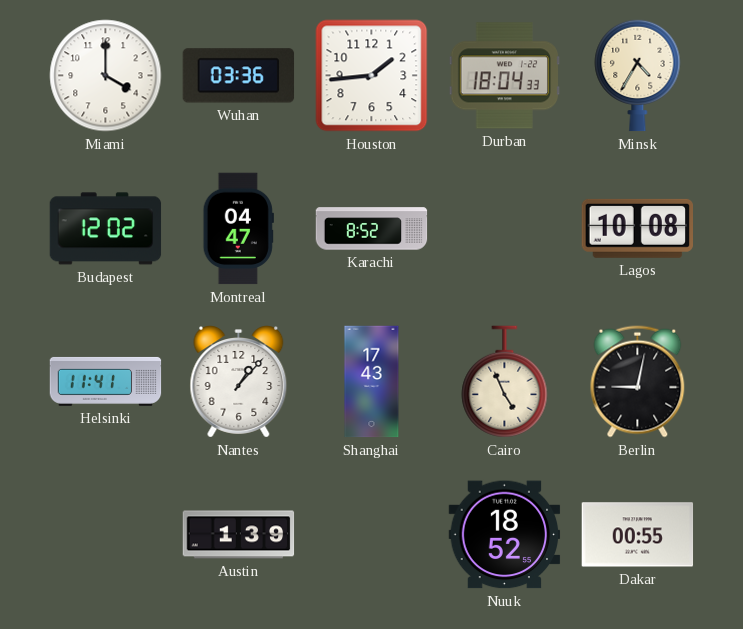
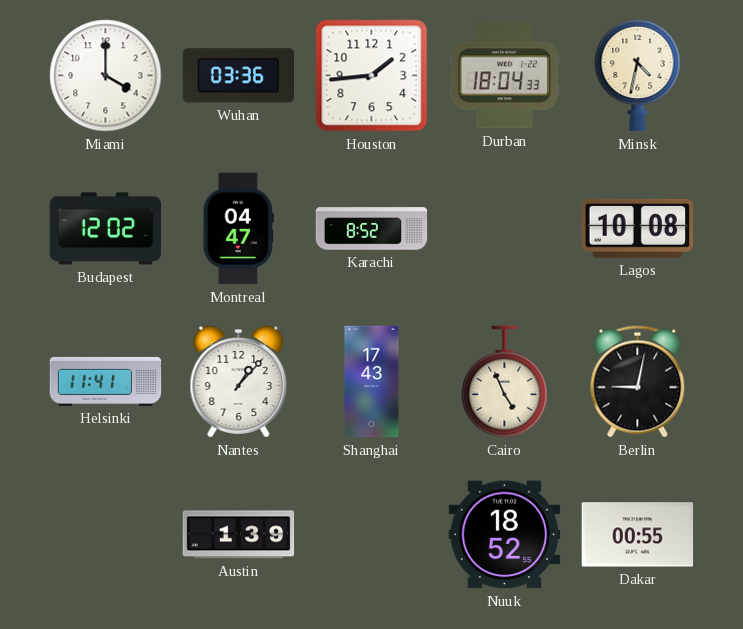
Minsk: 4:35 -> 4:32
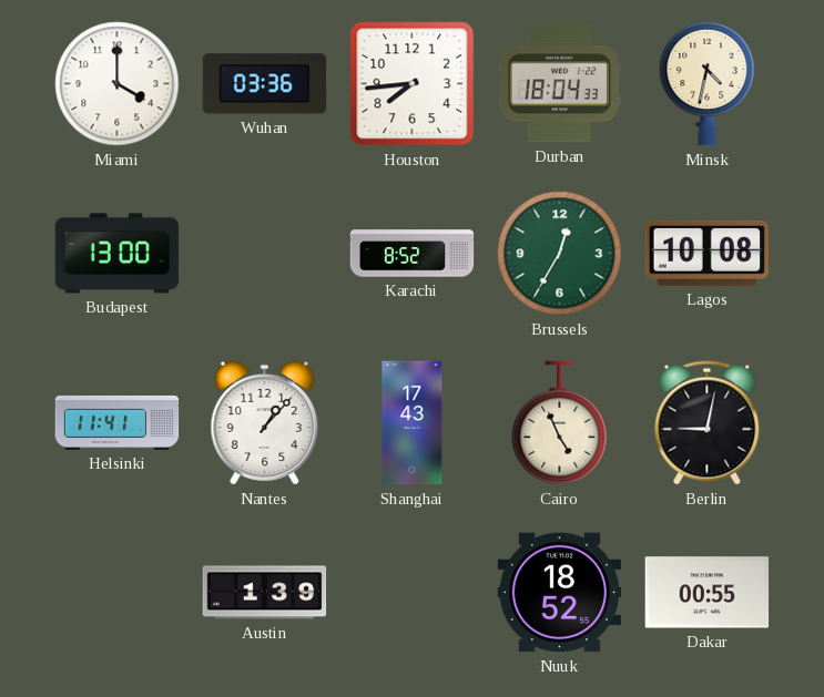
Houston: 1:44 -> 7:44
Budapest: 12:02 -> 13:00
Montreal: 04:47 -> none
Brussels: none -> 12:35
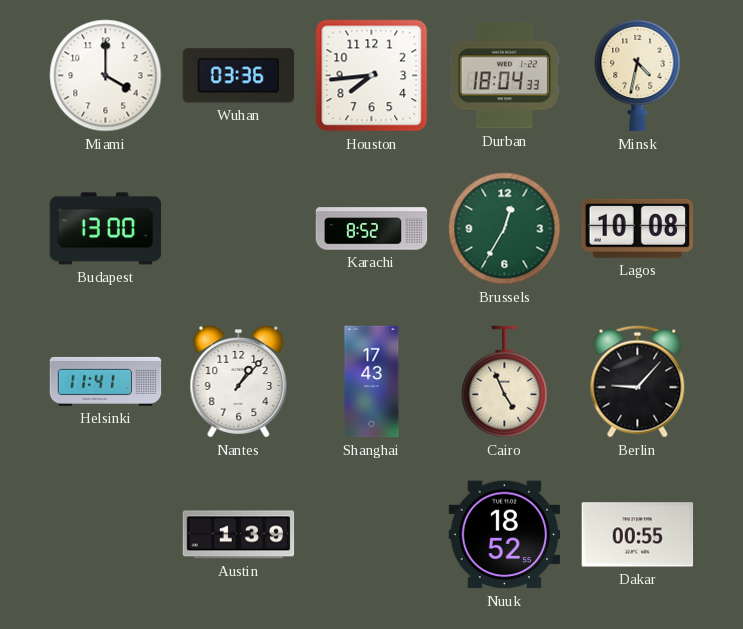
Berlin: 9:02 -> 9:07
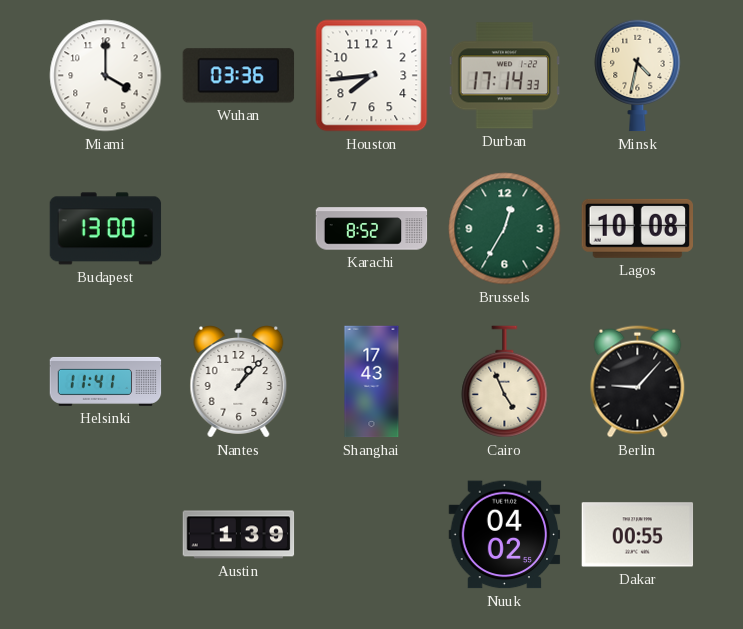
Durban: 18:04 -> 17:14
Nuuk: 18:52 -> 04:02
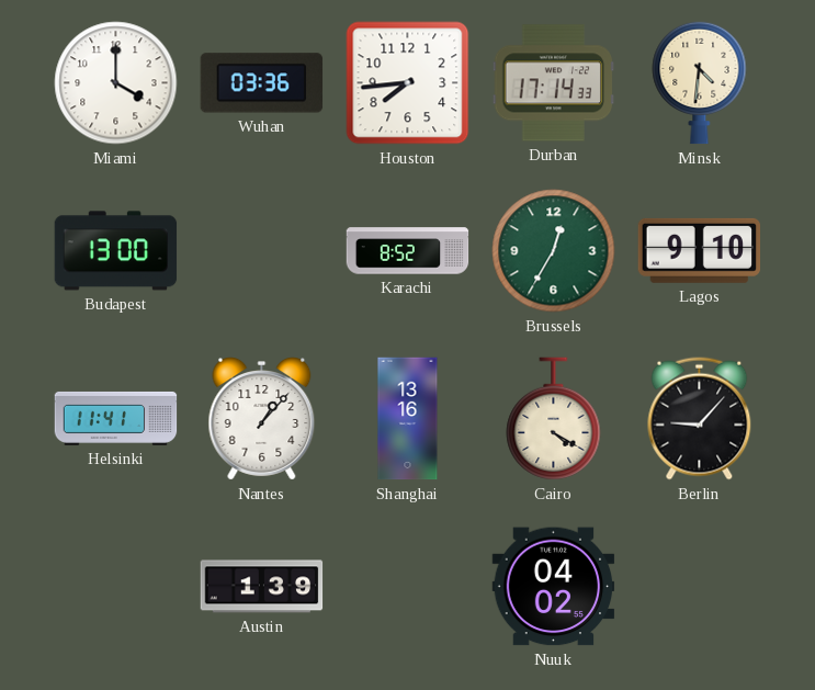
Minsk: 4:32 -> 4:31
Lagos: 10:08 -> 9:10
Shanghai: 17:43 -> 13:16
Cairo: 4:56 -> 4:20
Dakar: 00:55 -> none
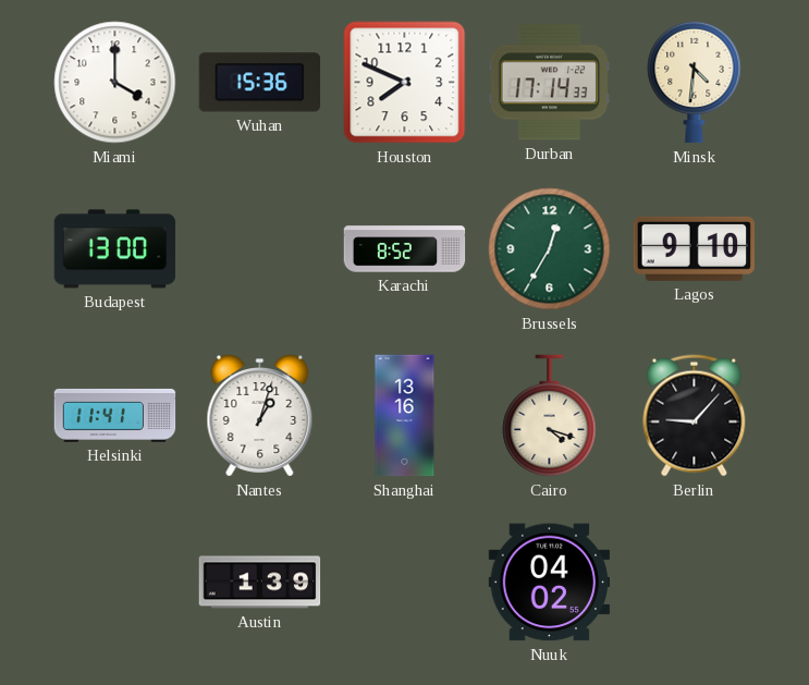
Wuhan: 03:36 -> 15:36
Houston: 7:44 -> 7:49
Nantes: 1:07 -> 1:03
Cairo: 4:20 -> 4:18
